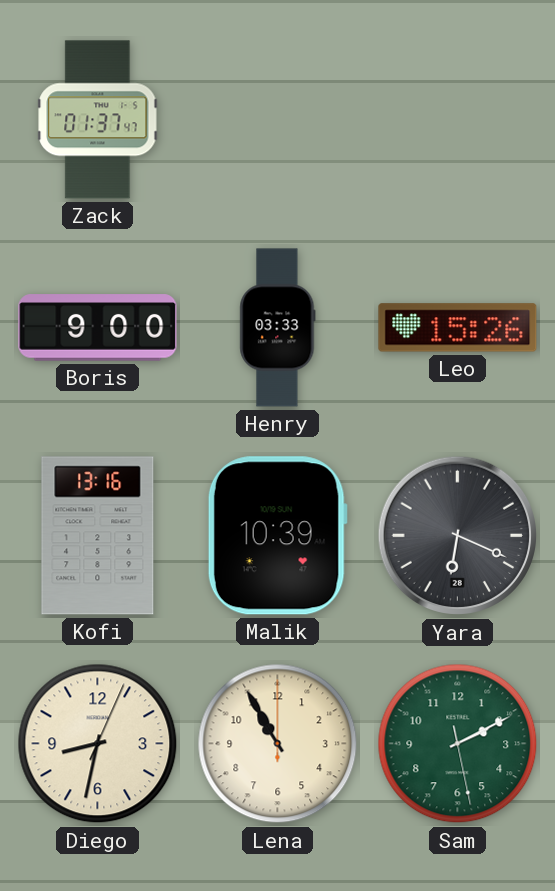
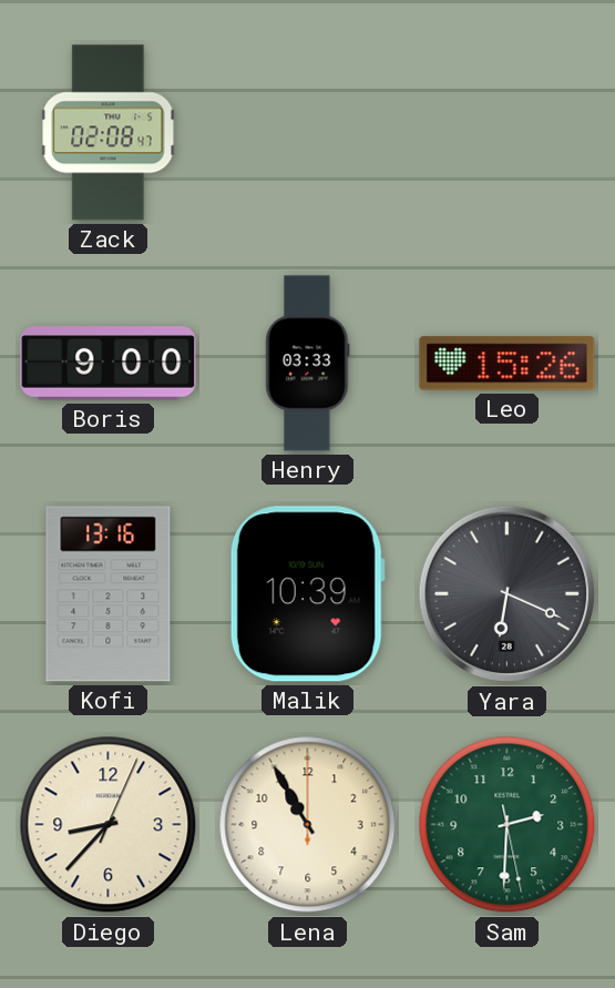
Zack: 01:37 -> 02:08
Diego: 8:32 -> 8:37
Sam: 2:10 -> 2:30
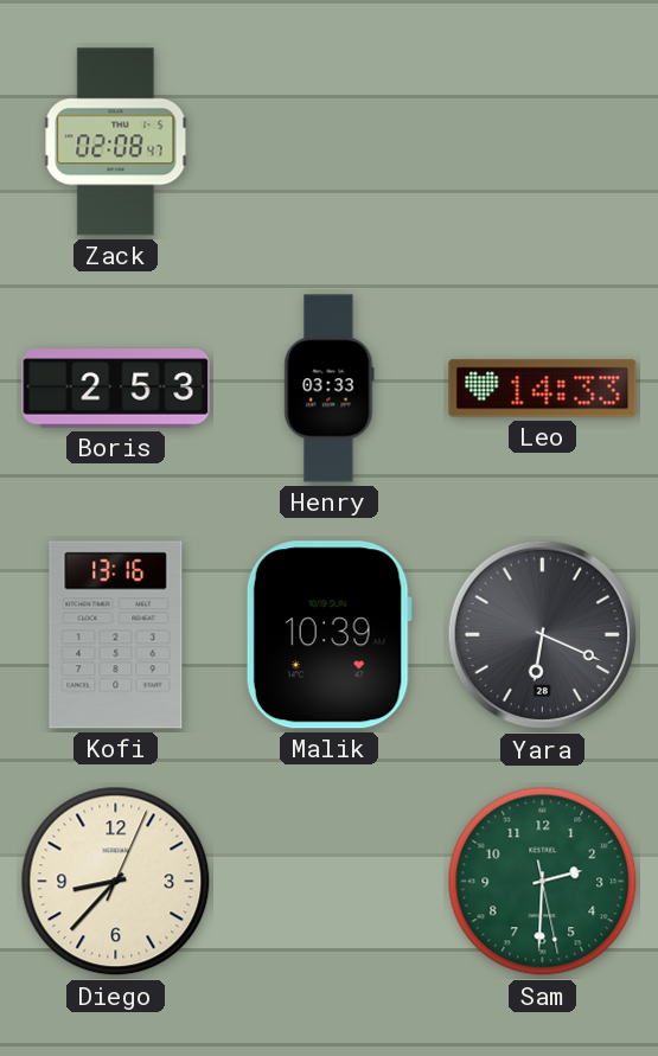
Boris: 9:00 -> 2:53
Leo: 15:26 -> 14:33
Lena: 10:55 -> none
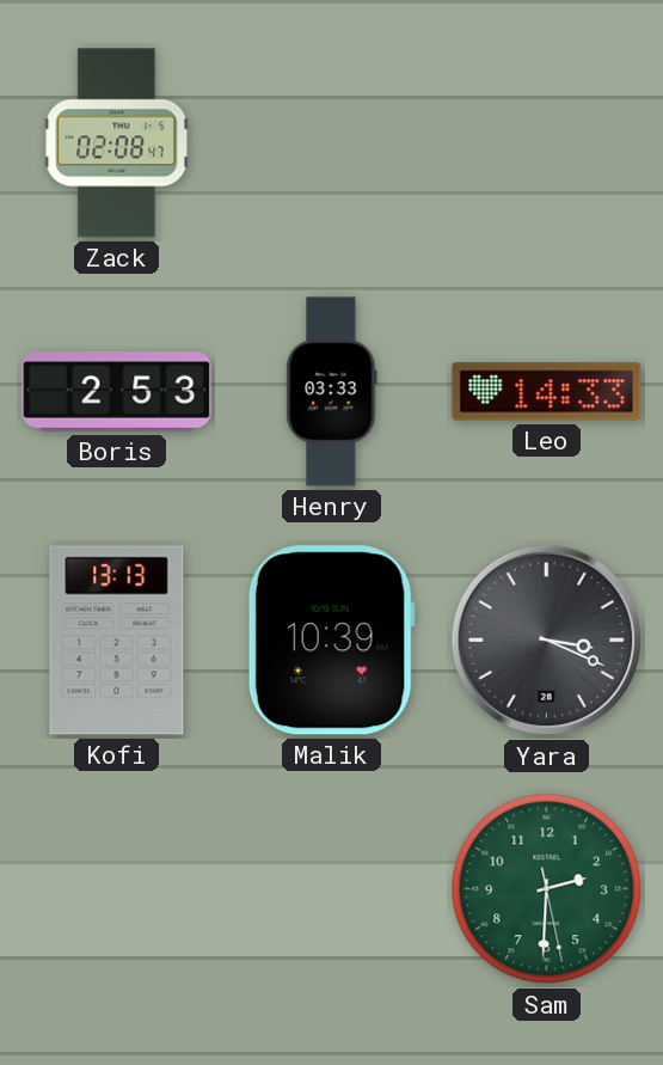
Kofi: 13:16 -> 13:13
Yara: 6:19 -> 3:19
Diego: 8:37 -> none
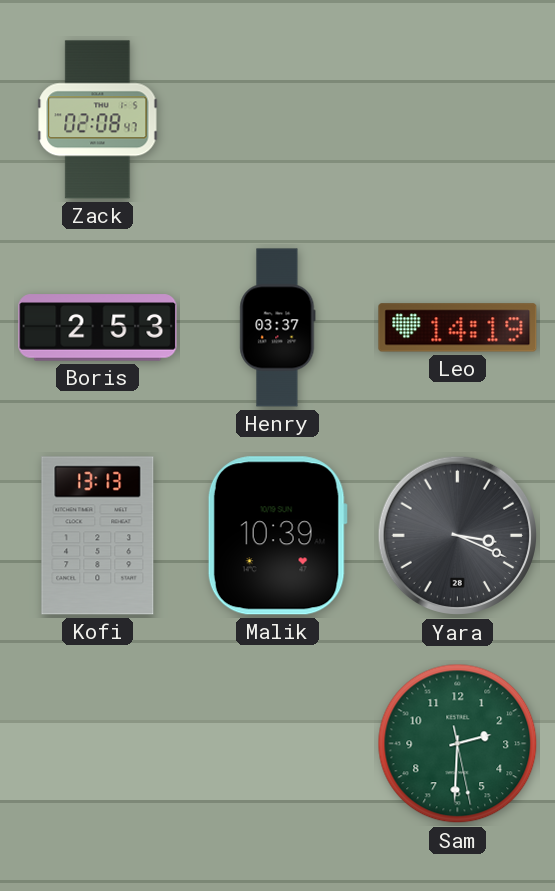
Henry: 03:33 -> 03:37
Leo: 14:33 -> 14:19
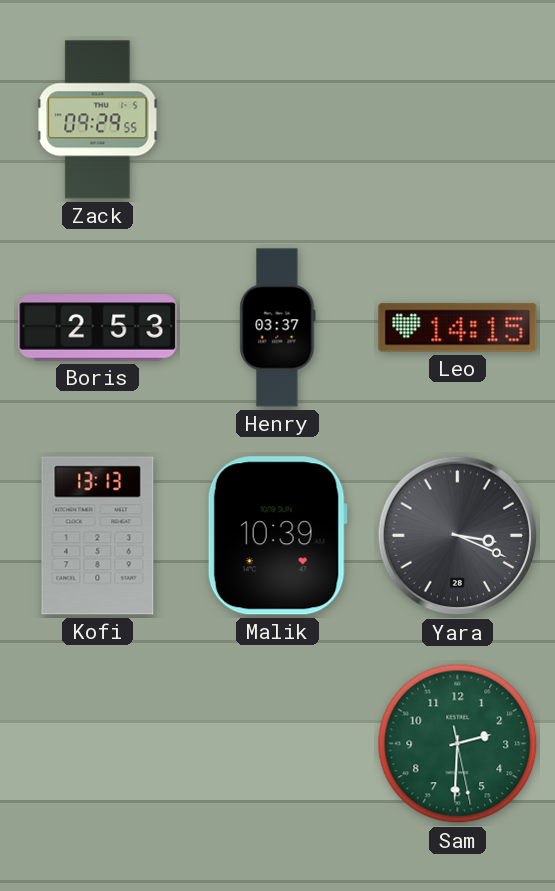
Zack: 02:08 -> 09:29
Leo: 14:19 -> 14:15
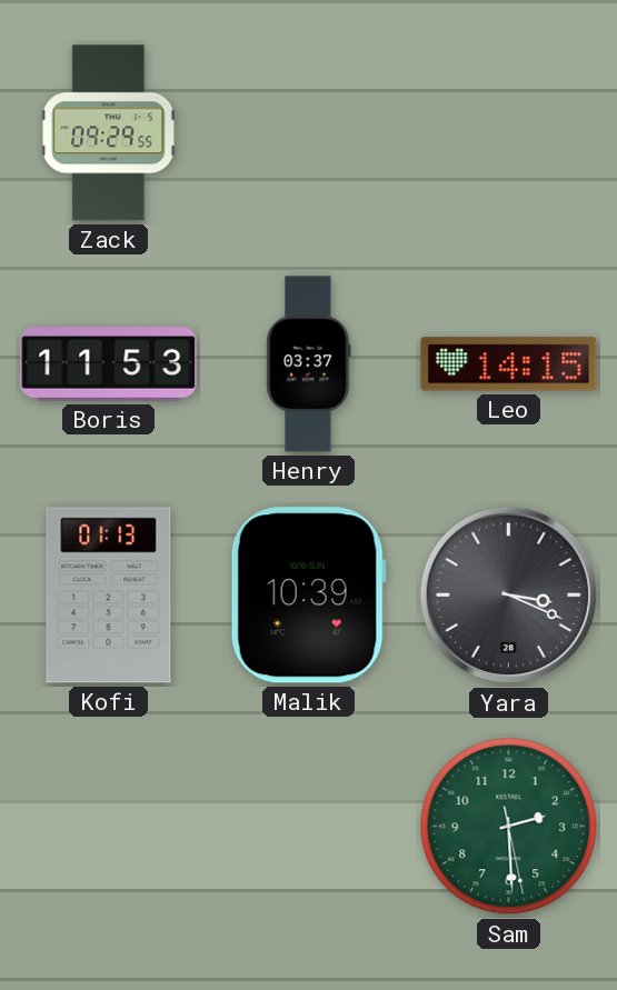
Boris: 2:53 -> 11:53
Kofi: 13:13 -> 01:13
Sam: 2:30 -> 2:29
